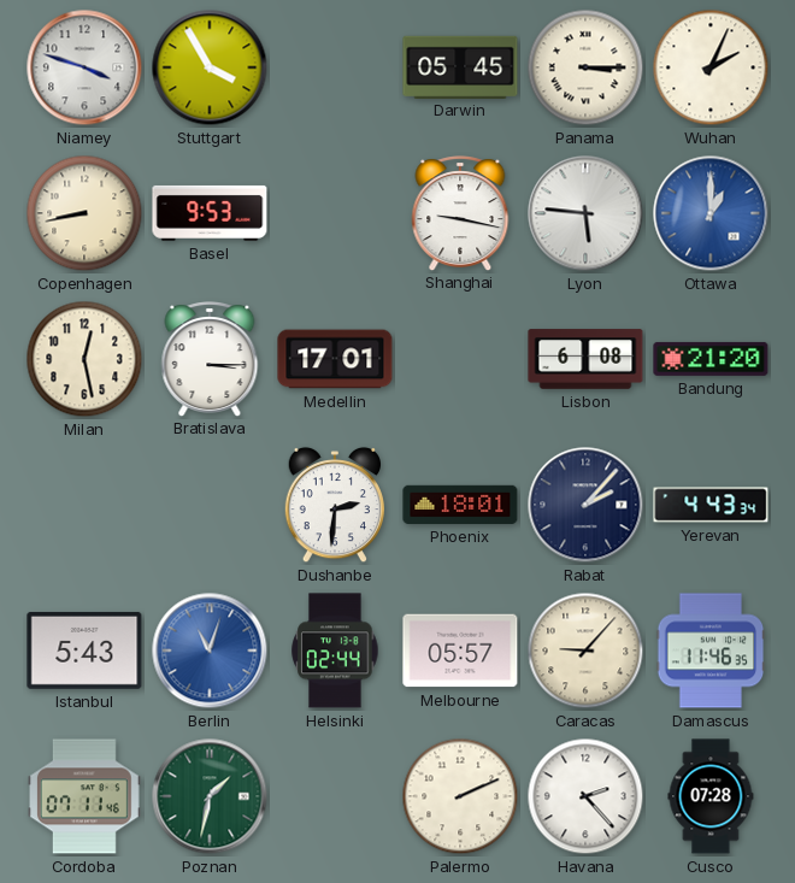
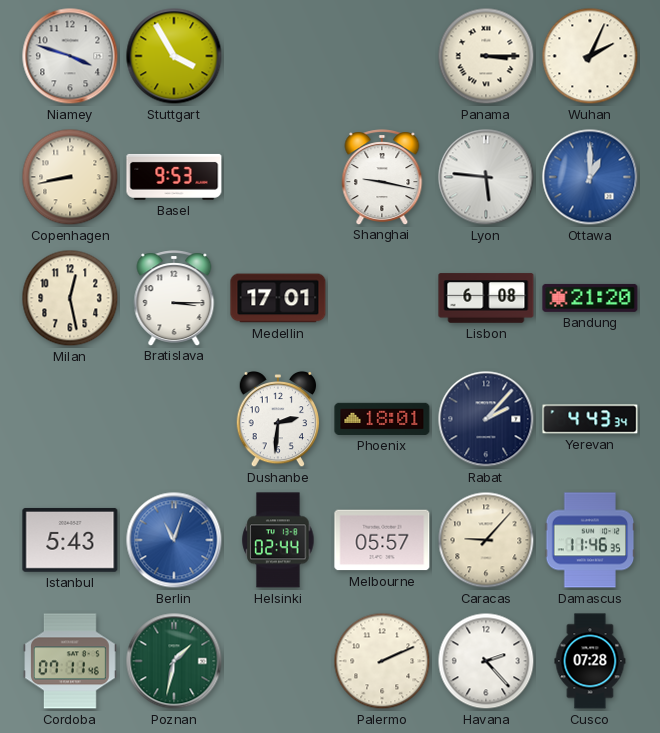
Darwin: 05:45 -> none
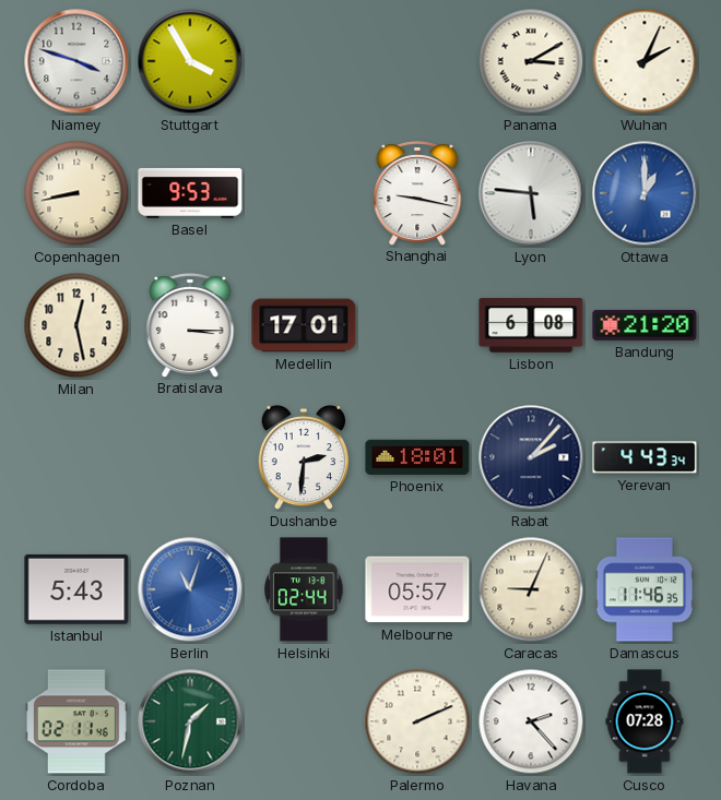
Panama: 3:15 -> 3:10
Caracas: 9:07 -> 9:04
Cordoba: 07:11 -> 02:11
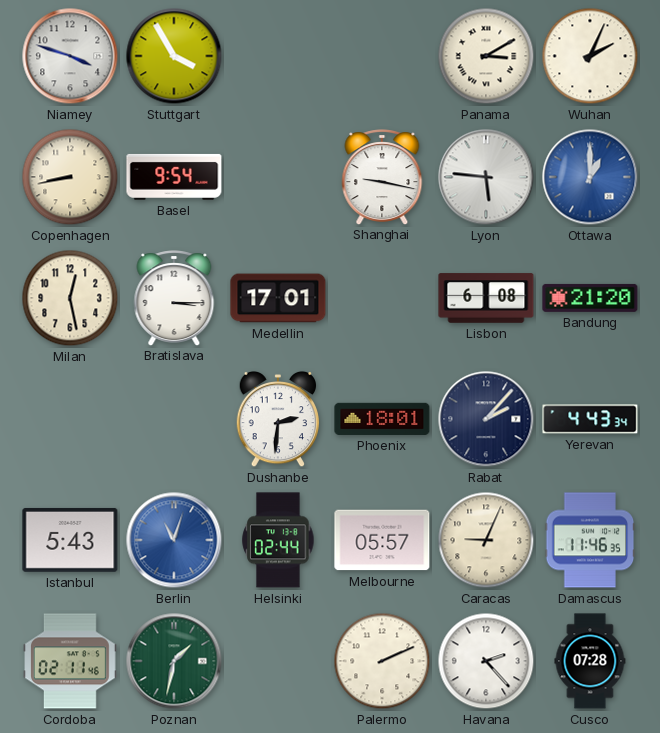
Basel: 9:53 -> 9:54
